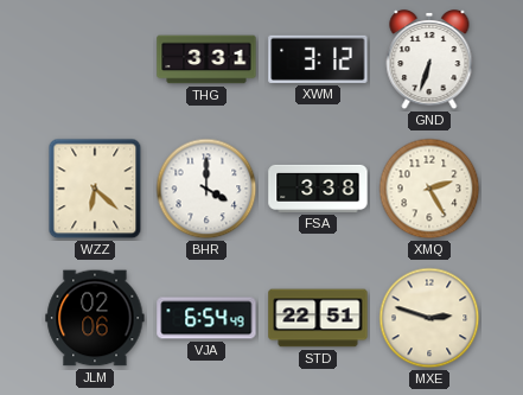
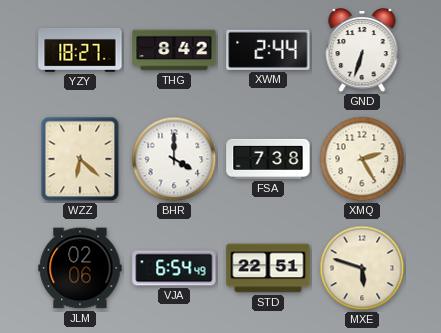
YZY: none -> 18:27
THG: 3:31 -> 8:42
XWM: 3:12 -> 2:44
FSA: 3:38 -> 7:38
MXE: 2:48 -> 5:48
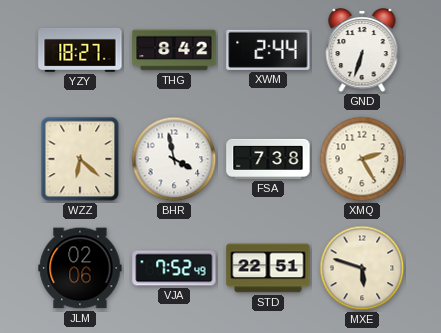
BHR: 4:00 -> 3:58
VJA: 6:54 -> 7:52
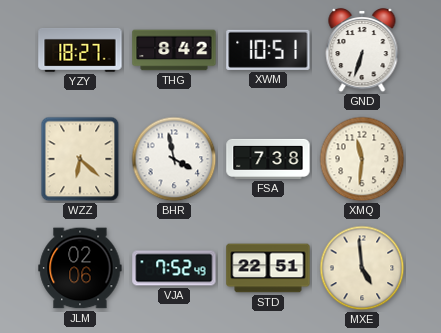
XWM: 2:44 -> 10:51
XMQ: 2:25 -> 11:31
MXE: 5:48 -> 4:59
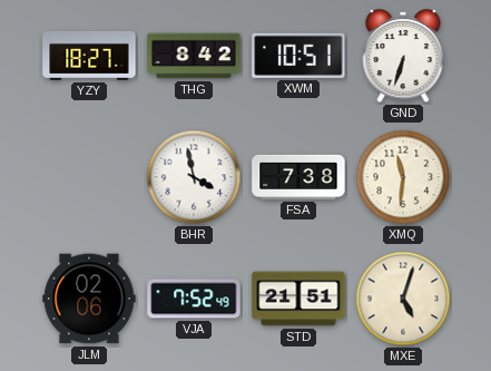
WZZ: 6:22 -> none
STD: 22:51 -> 21:51
MXE: 4:59 -> 5:03
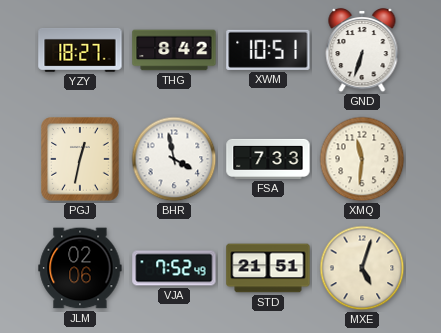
PGJ: none -> 12:32
FSA: 7:38 -> 7:33
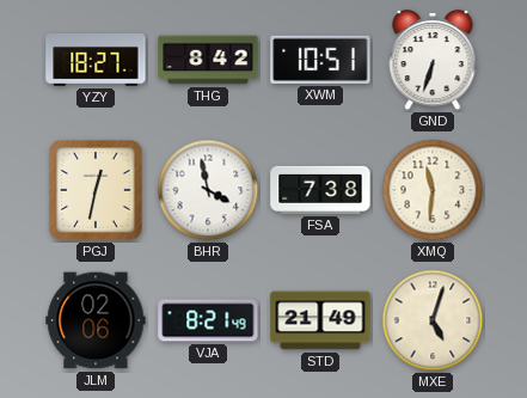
FSA: 7:33 -> 7:38
VJA: 7:52 -> 8:21
STD: 21:51 -> 21:49
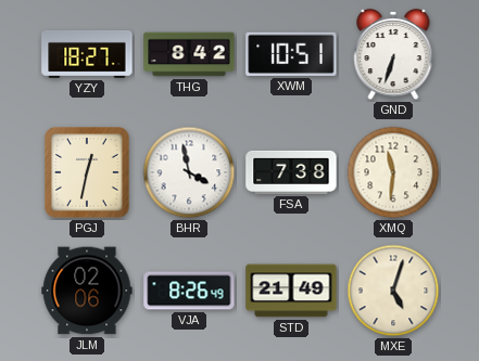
VJA: 8:21 -> 8:26
